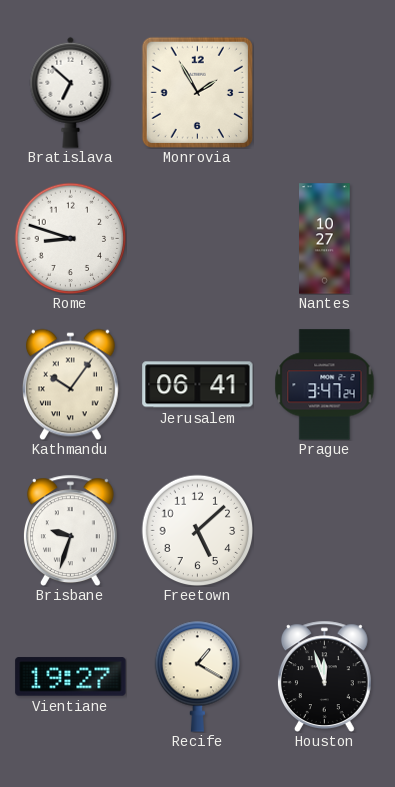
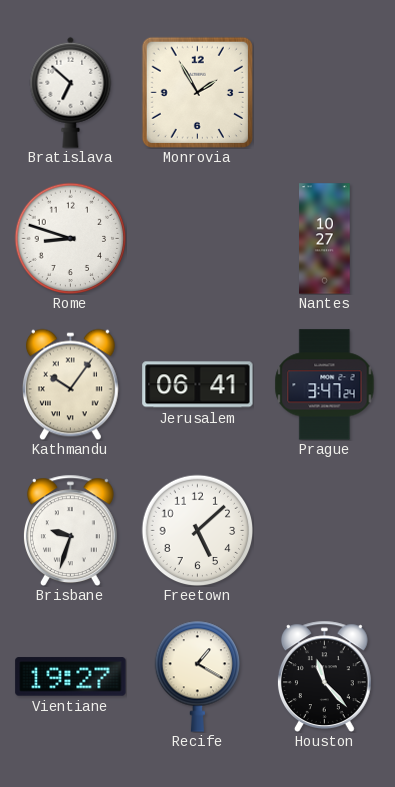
Houston: 11:57 -> 11:23
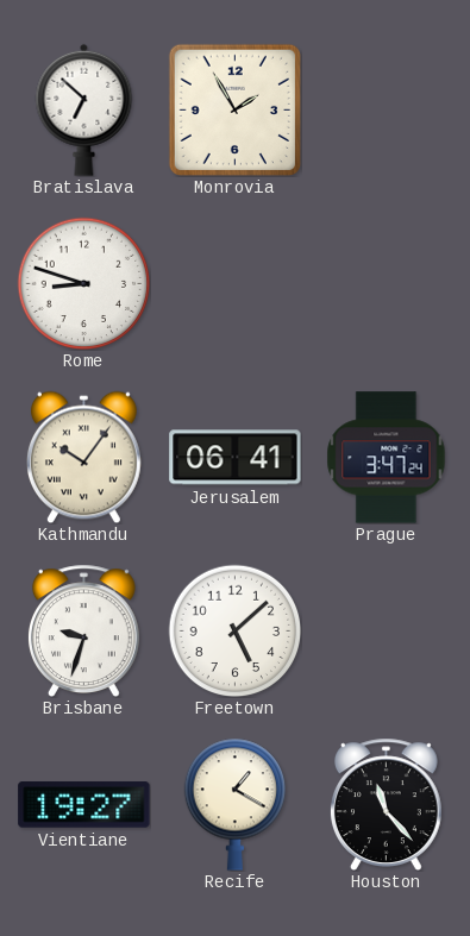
Nantes: 10:27 -> none
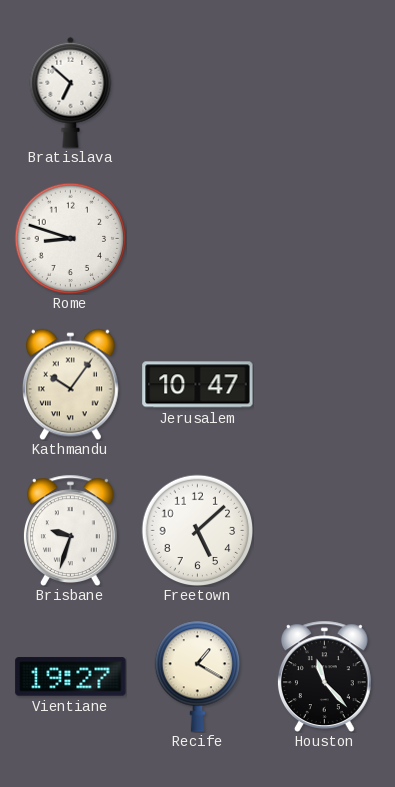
Monrovia: 1:55 -> none
Jerusalem: 06:41 -> 10:47
Prague: 3:47 -> none
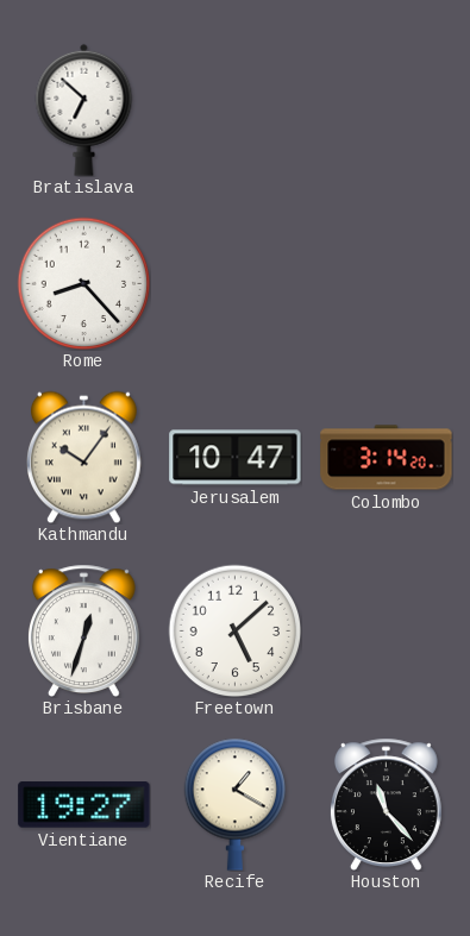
Rome: 8:48 -> 8:23
Colombo: none -> 3:14
Brisbane: 9:33 -> 12:33
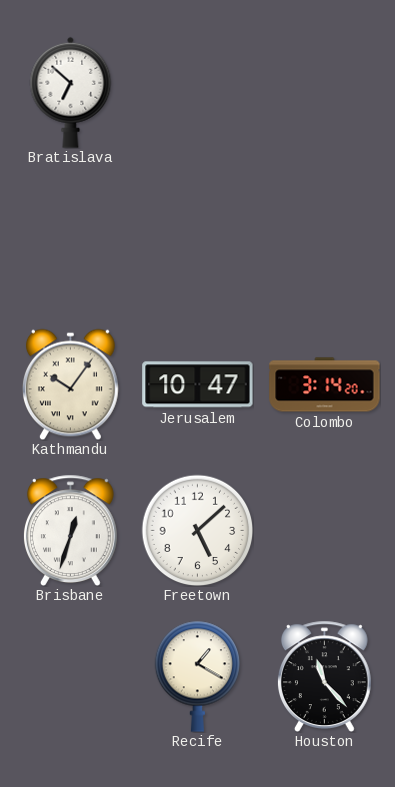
Rome: 8:23 -> none
Vientiane: 19:27 -> none
